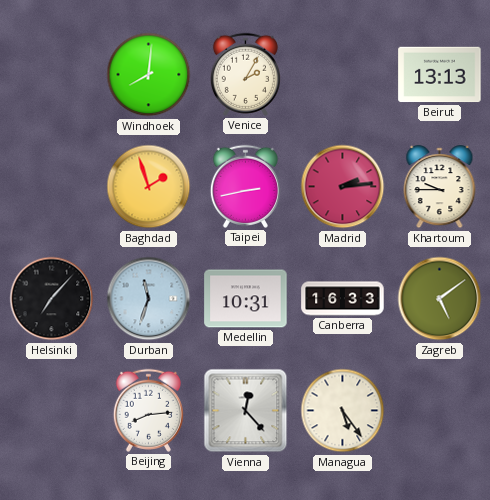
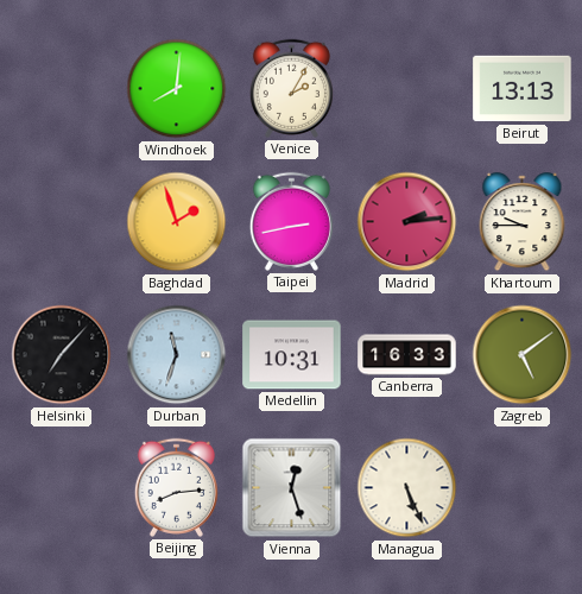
Vienna: 12:23 -> 12:27
Managua: 5:24 -> 5:26
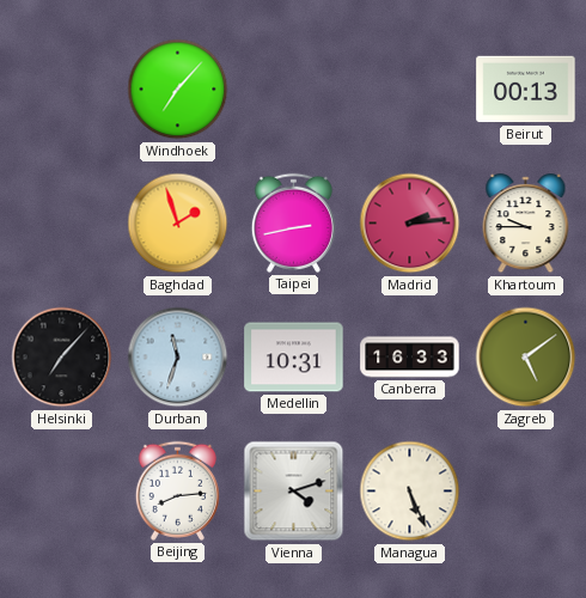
Windhoek: 8:01 -> 7:07
Venice: 2:05 -> none
Beirut: 13:13 -> 00:13
Vienna: 12:27 -> 4:12
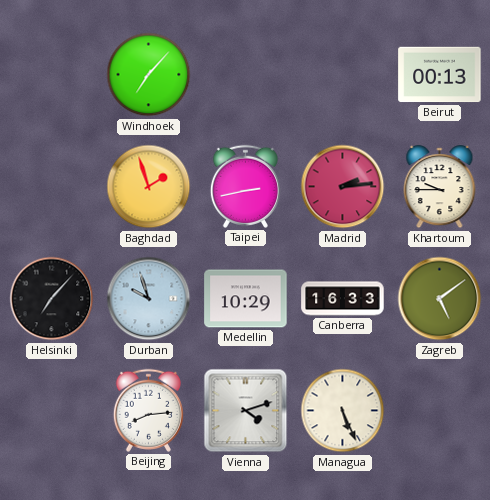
Durban: 11:33 -> 9:57
Medellin: 10:31 -> 10:29
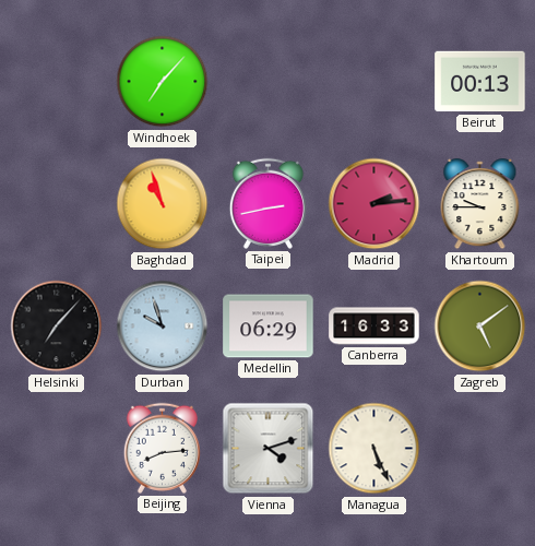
Baghdad: 1:57 -> 10:57
Medellin: 10:29 -> 06:29
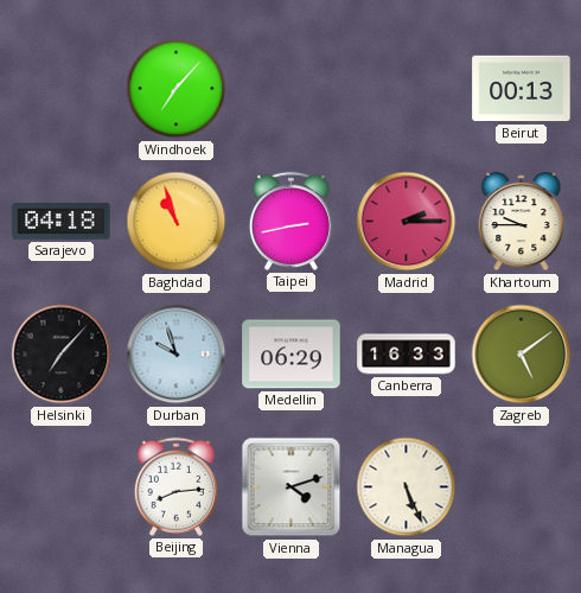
Sarajevo: none -> 04:18
Madrid: 2:14 -> 2:15
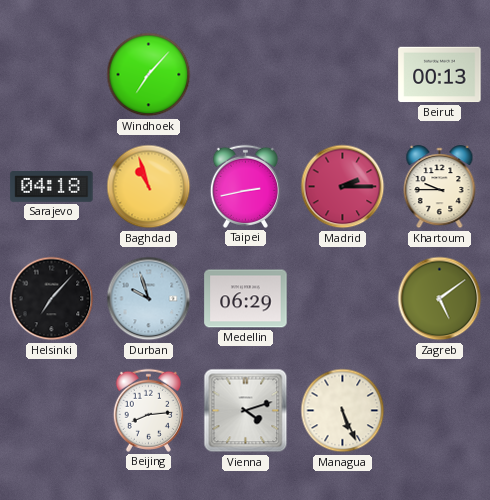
Canberra: 16:33 -> none
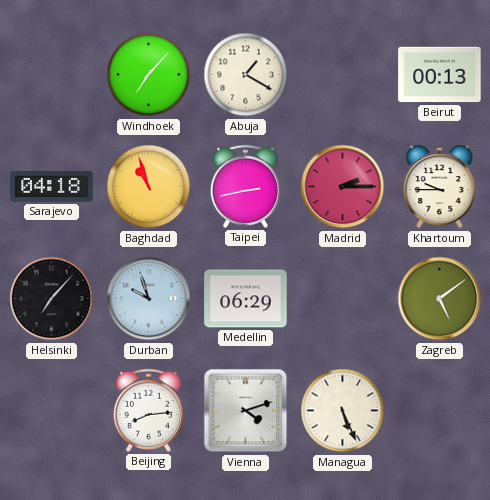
Abuja: none -> 1:20
